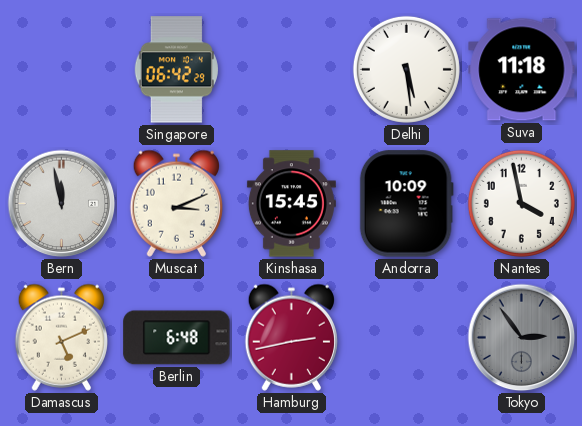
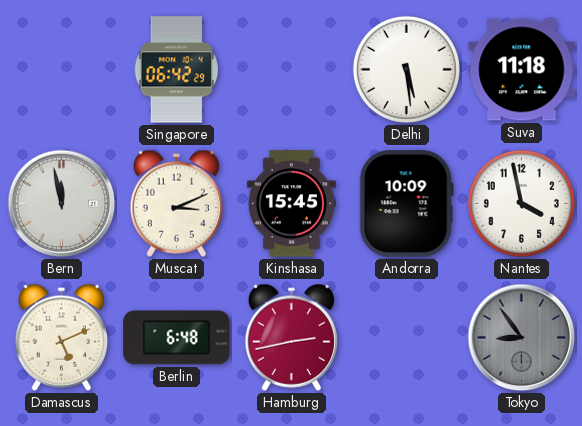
Tokyo: 2:54 -> 8:54
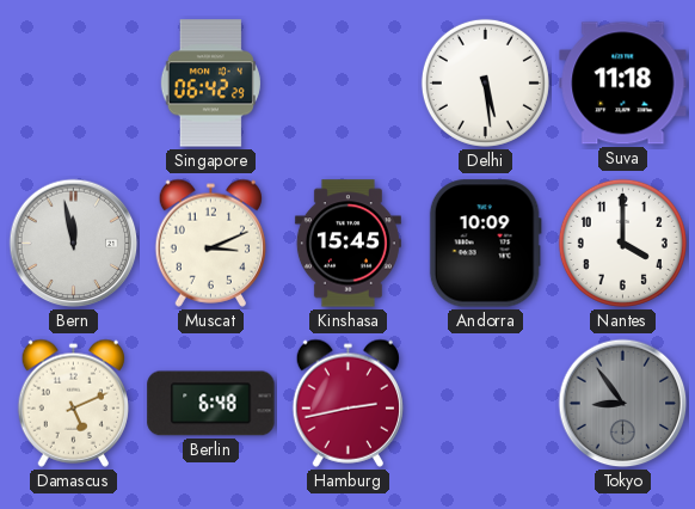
Nantes: 3:58 -> 4:00
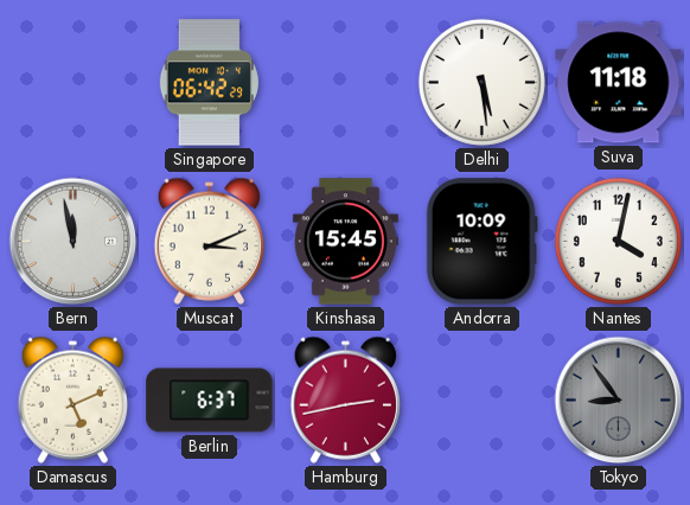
Nantes: 4:00 -> 4:02
Berlin: 6:48 -> 6:37
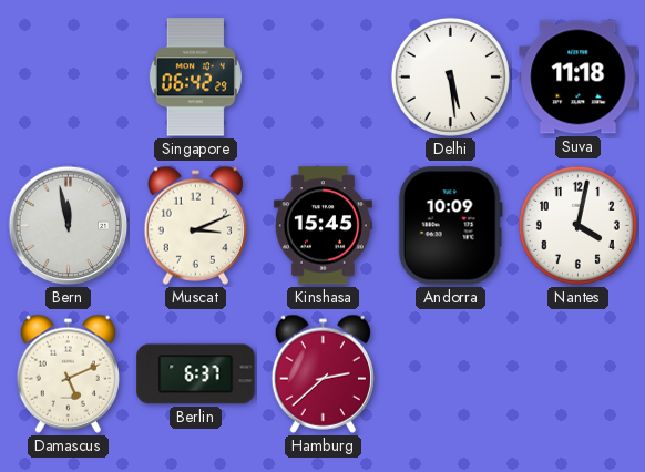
Hamburg: 2:43 -> 2:38
Tokyo: 8:54 -> none
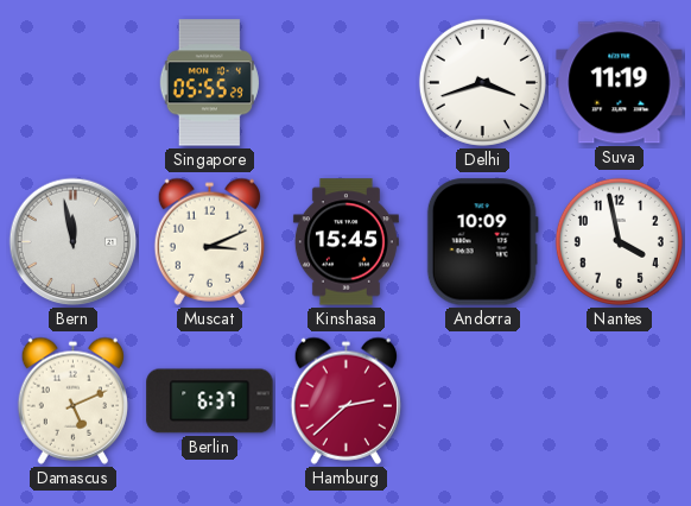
Singapore: 06:42 -> 05:55
Delhi: 5:29 -> 3:42
Suva: 11:18 -> 11:19
Nantes: 4:02 -> 3:58
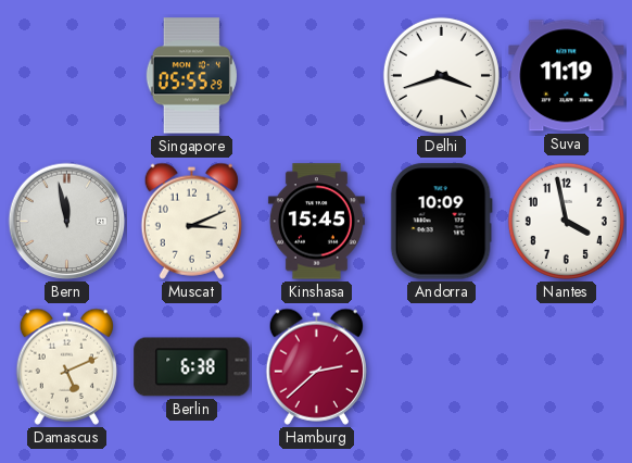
Berlin: 6:37 -> 6:38
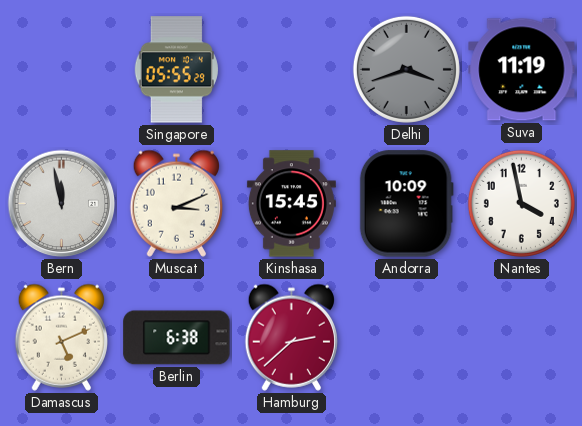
Delhi dial: white -> grey
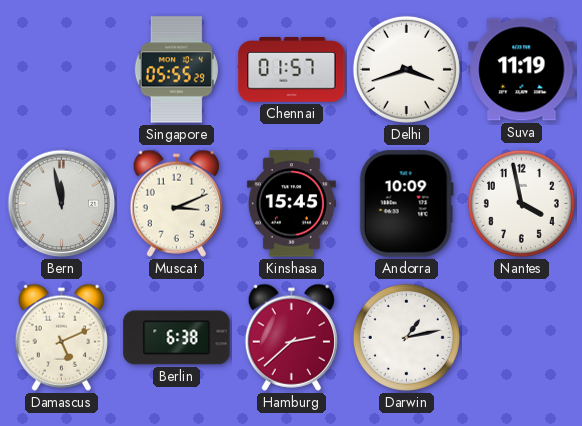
Chennai: none -> 01:57
Delhi dial: grey -> white
Darwin: none -> 1:13
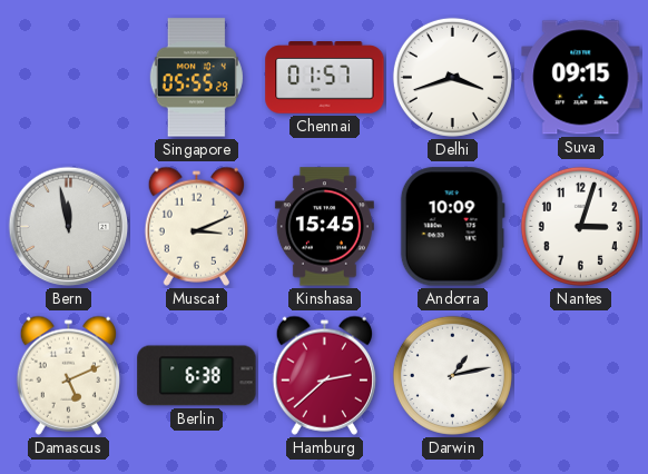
Suva: 11:19 -> 09:15
Nantes: 3:58 -> 3:03
